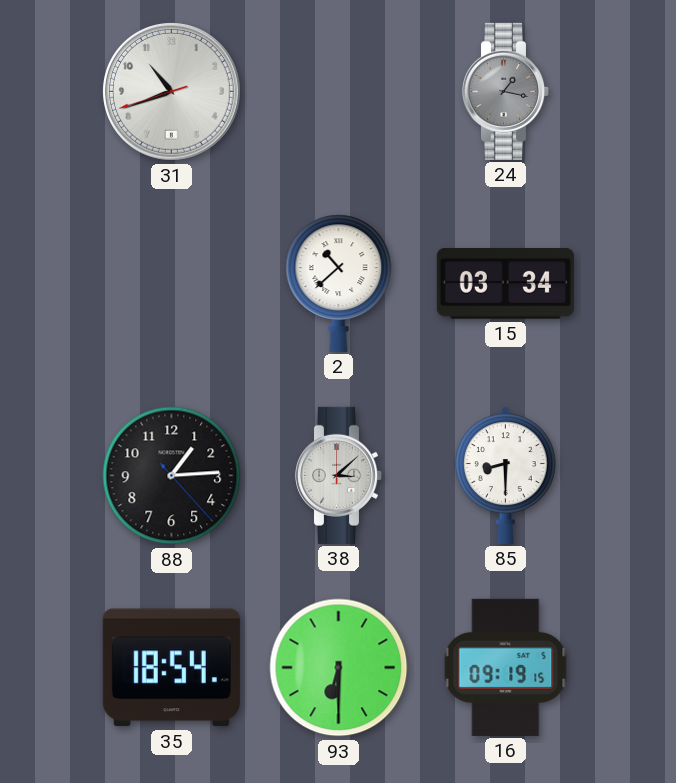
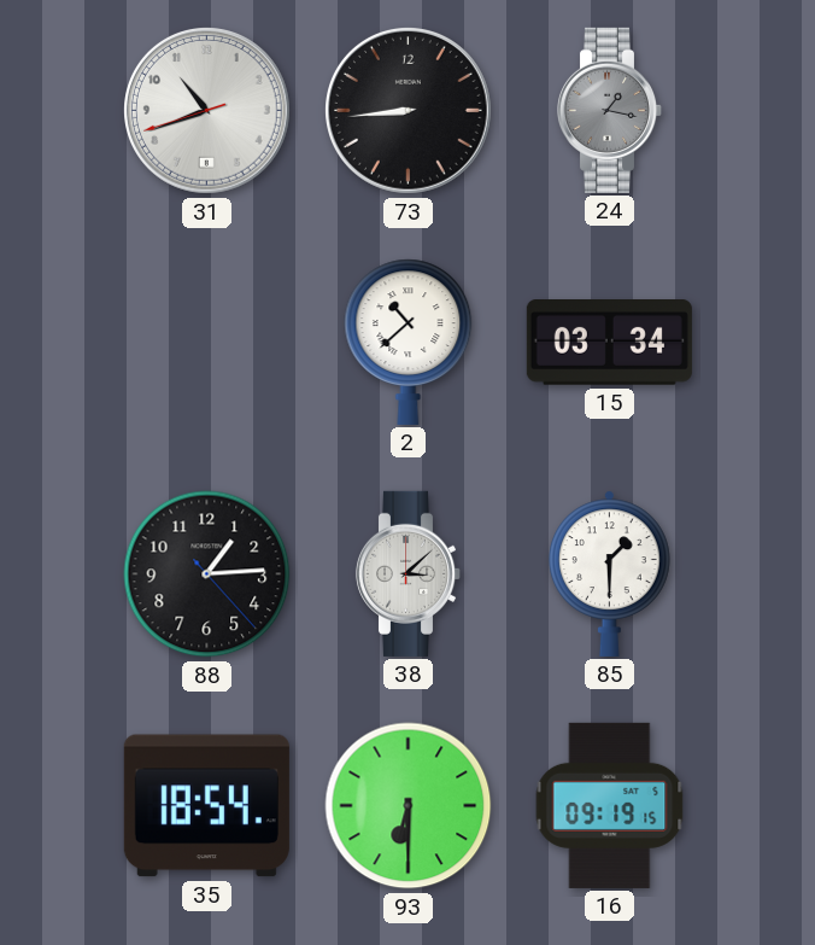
73: none -> 8:44
85: 8:30 -> 1:30
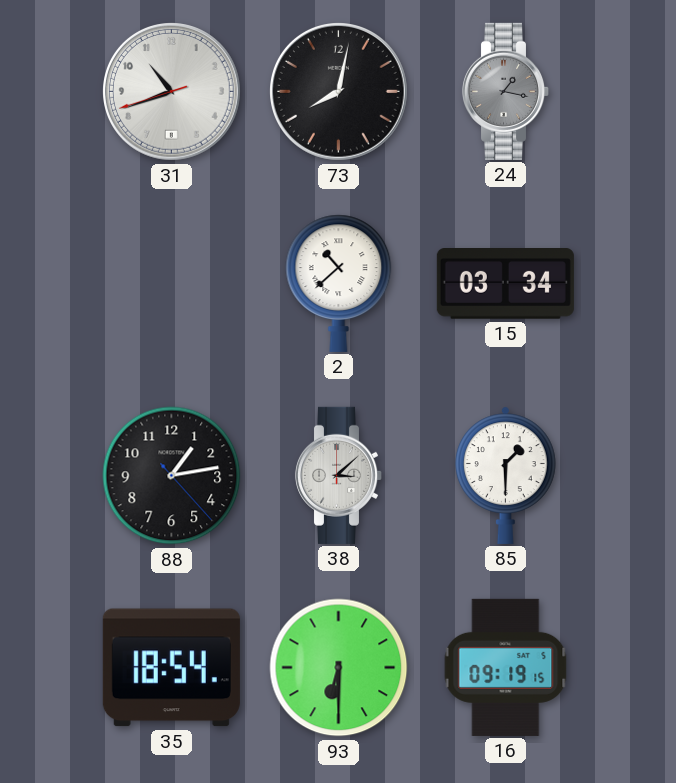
73: 8:44 -> 8:02
88: 1:14 -> 1:13
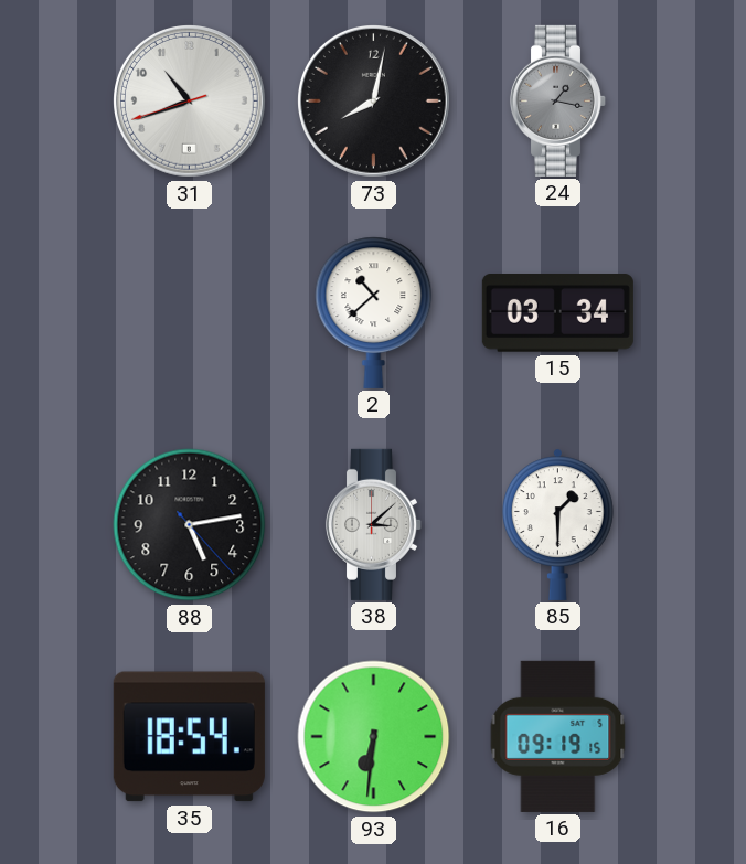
88: 1:13 -> 5:13
93: 6:30 -> 6:31
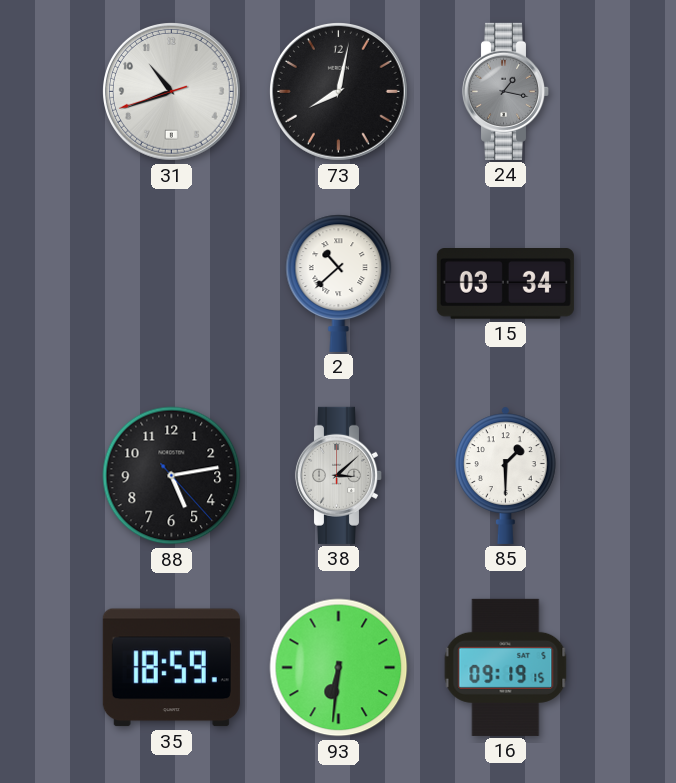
35: 18:54 -> 18:59
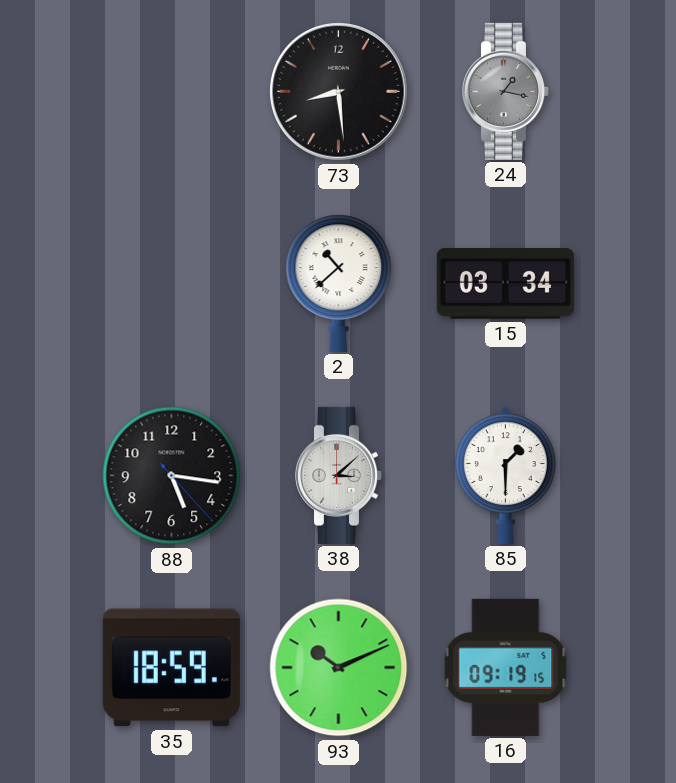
31: 10:41 -> none
73: 8:02 -> 8:29
88: 5:13 -> 5:16
93: 6:31 -> 10:11
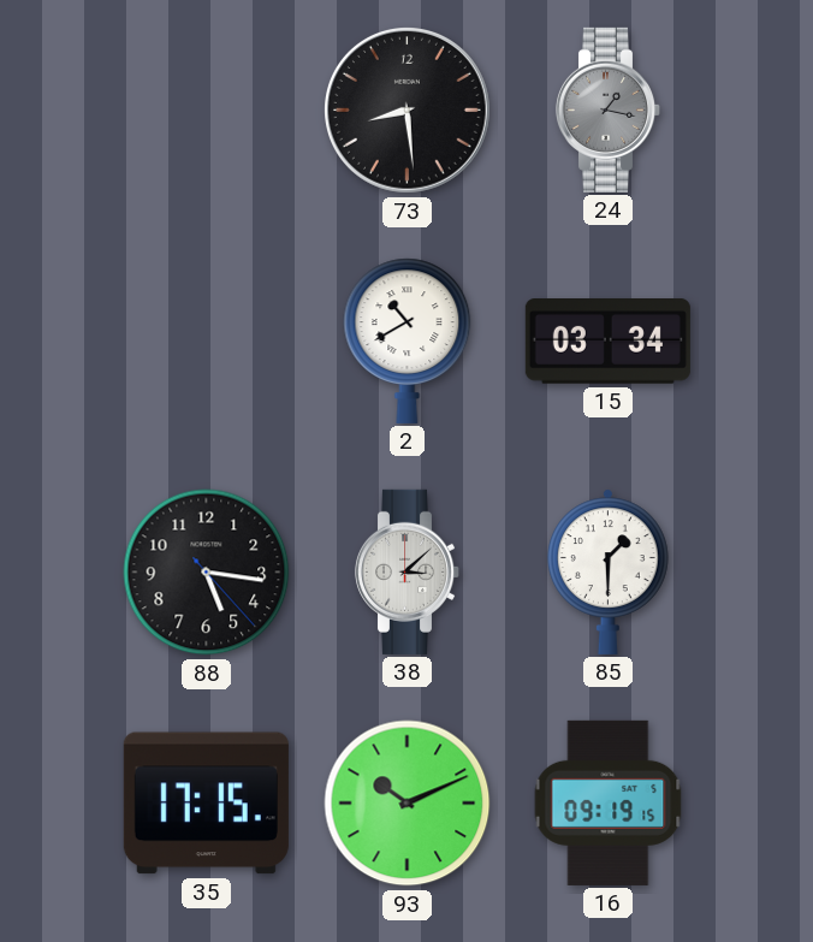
2: 10:38 -> 10:40
35: 18:59 -> 17:15
